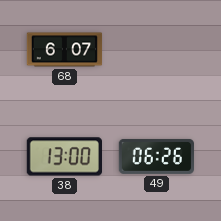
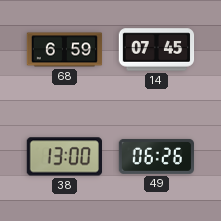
68: 6:07 -> 6:59
14: none -> 07:45
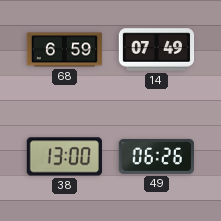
14: 07:45 -> 07:49
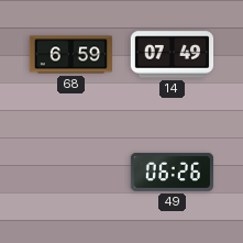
38: 13:00 -> none
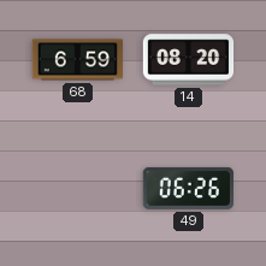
14: 07:49 -> 08:20
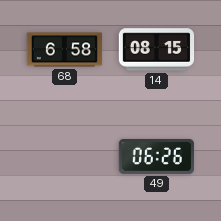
68: 6:59 -> 6:58
14: 08:20 -> 08:15
